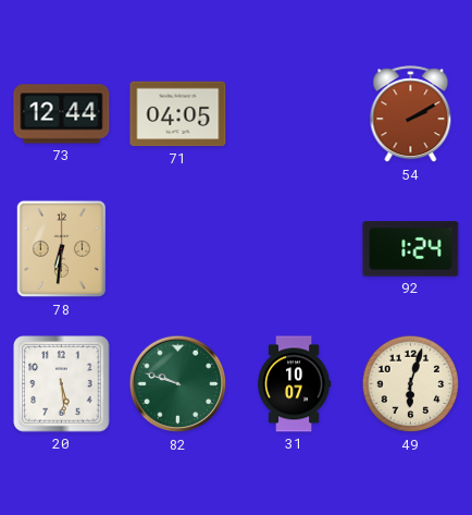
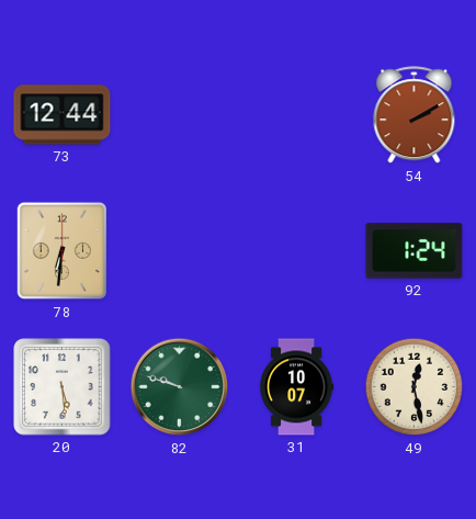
71: 04:05 -> none
49: 6:03 -> 12:28
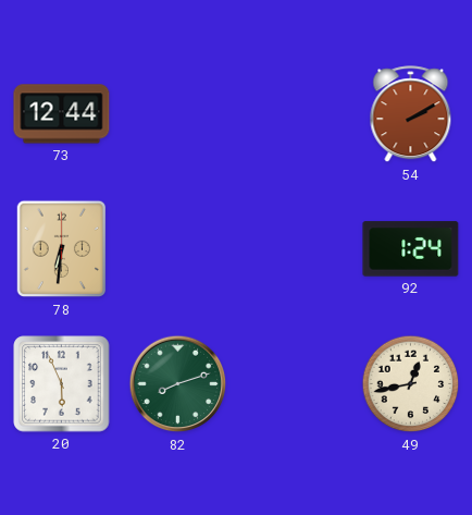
20: 5:29 -> 5:56
82: 9:48 -> 8:12
31: 10:07 -> none
49: 12:28 -> 12:43
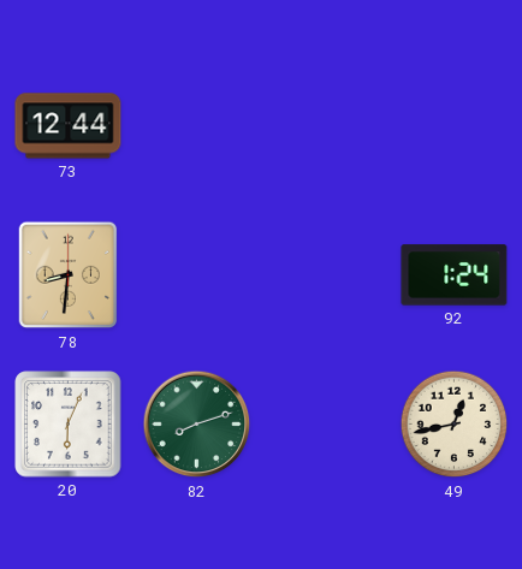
54: 2:10 -> none
78: 6:31 -> 8:31
20: 5:56 -> 6:04
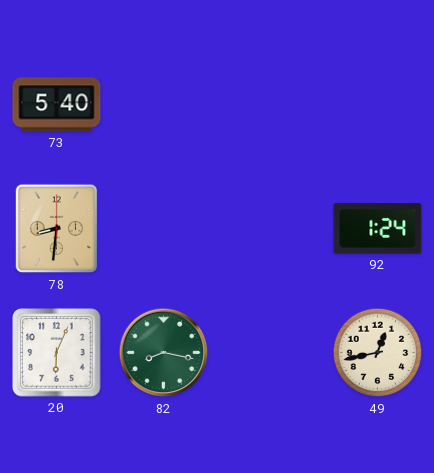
73: 12:44 -> 5:40
82: 8:12 -> 8:17
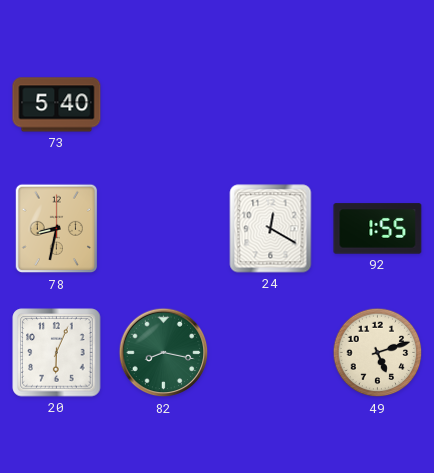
78: 8:31 -> 8:32
24: none -> 12:20
92: 1:24 -> 1:55
49: 12:43 -> 5:12
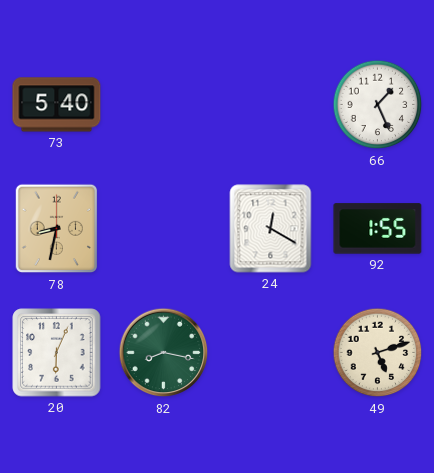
66: none -> 1:26
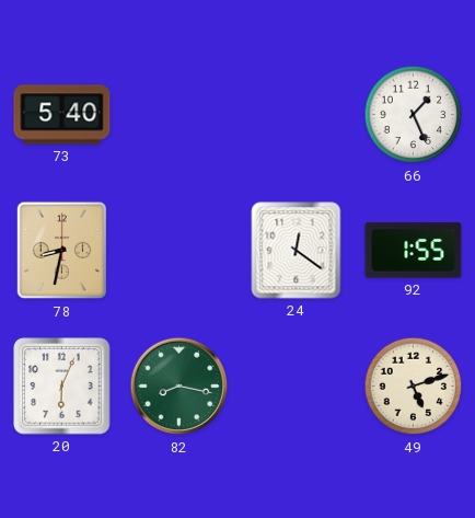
24: 12:20 -> 12:21
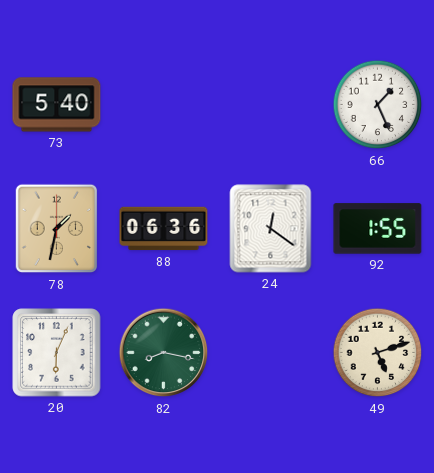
78: 8:32 -> 1:32
88: none -> 06:36
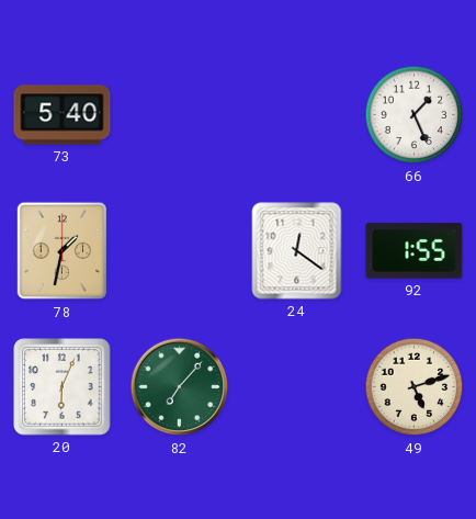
88: 06:36 -> none
82: 8:17 -> 7:07
